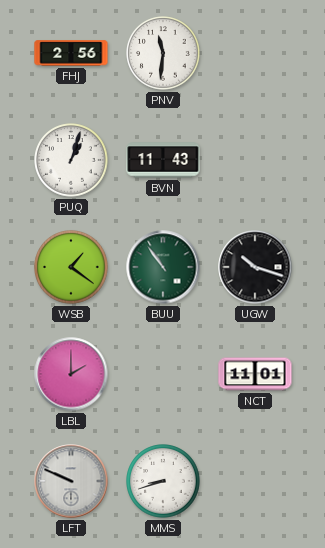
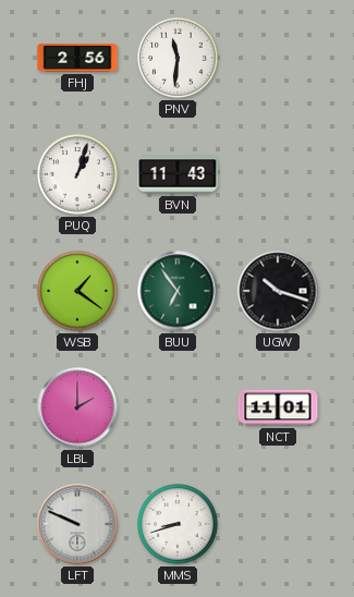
BUU: 10:54 -> 6:54
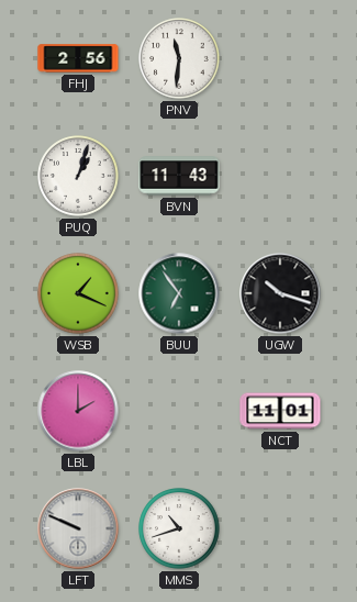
WSB: 1:21 -> 1:19
MMS: 8:42 -> 10:42
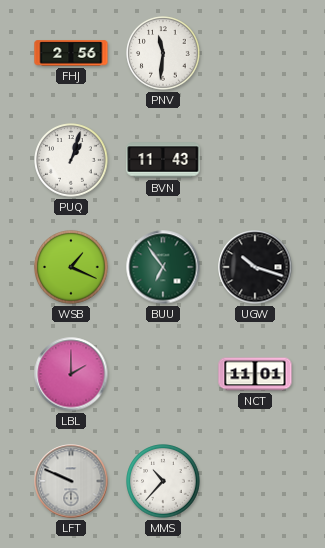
MMS: 10:42 -> 10:37
